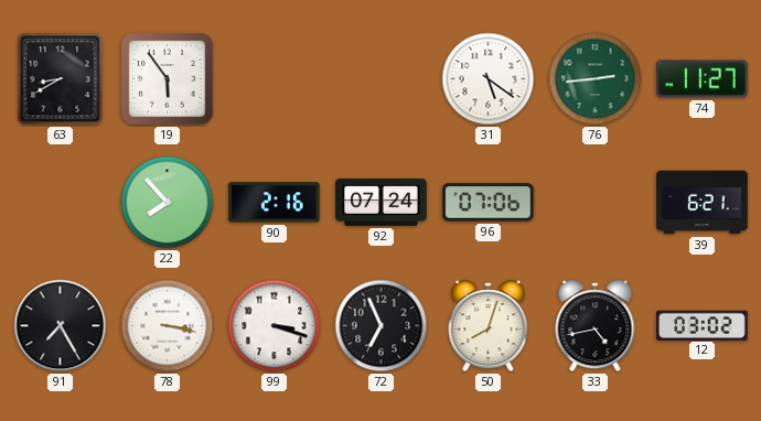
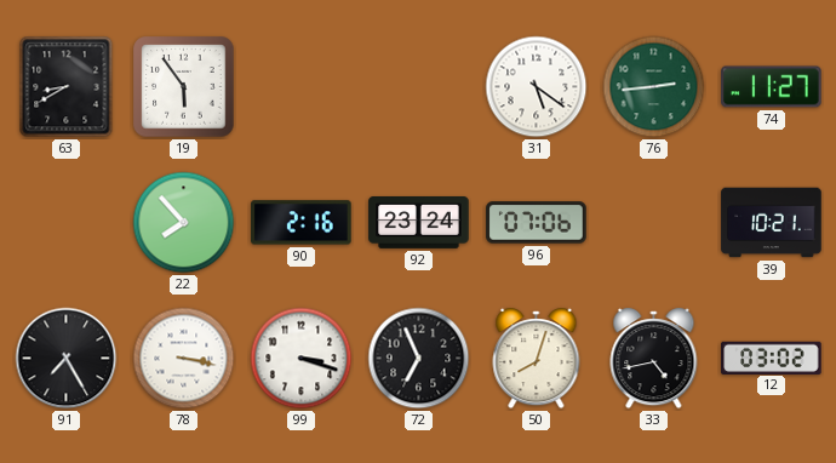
92: 07:24 -> 23:24
39: 6:21 -> 10:21
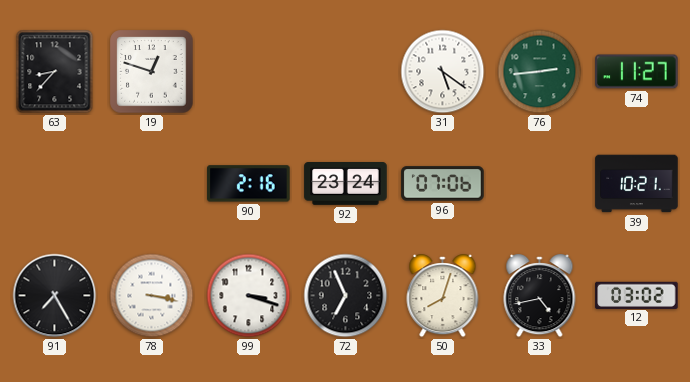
63: 8:40 -> 8:37
19: 5:54 -> 12:48
22: 7:53 -> none
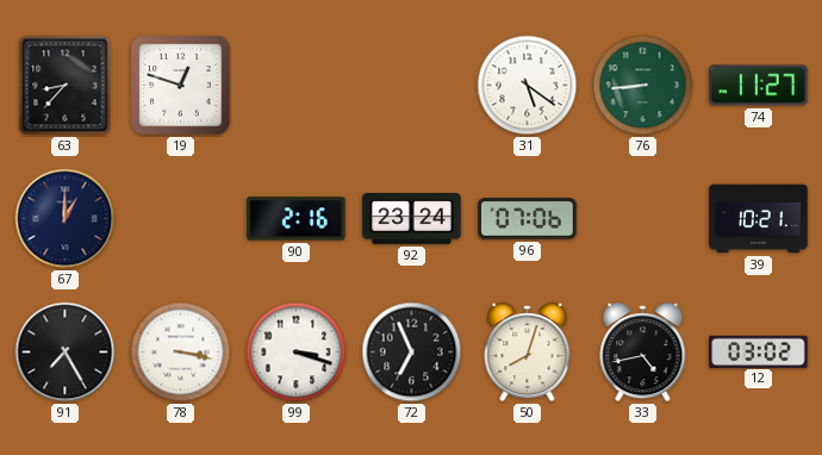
76: 2:44 -> 8:44
67: none -> 1:00
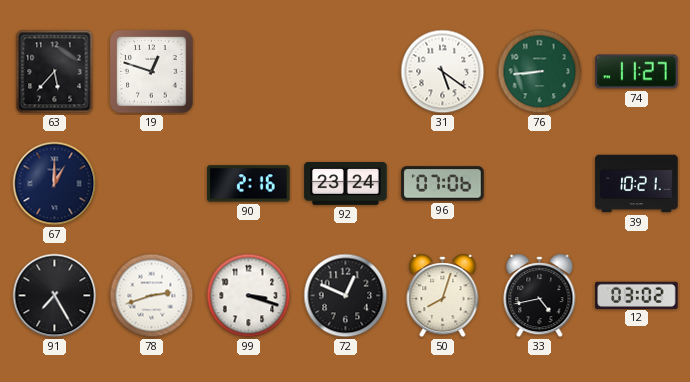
63: 8:37 -> 5:37
78: 3:17 -> 2:42
72: 6:56 -> 12:49
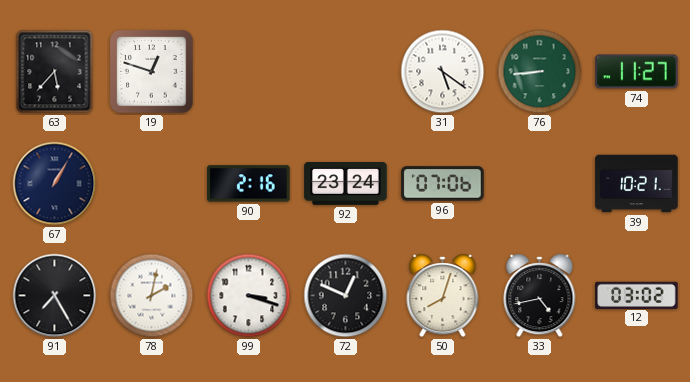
67: 1:00 -> 1:05
78: 2:42 -> 2:02
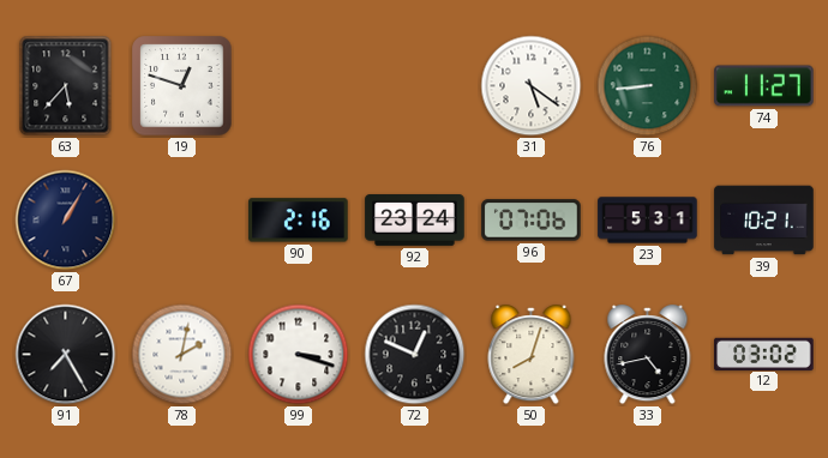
23: none -> 5:31
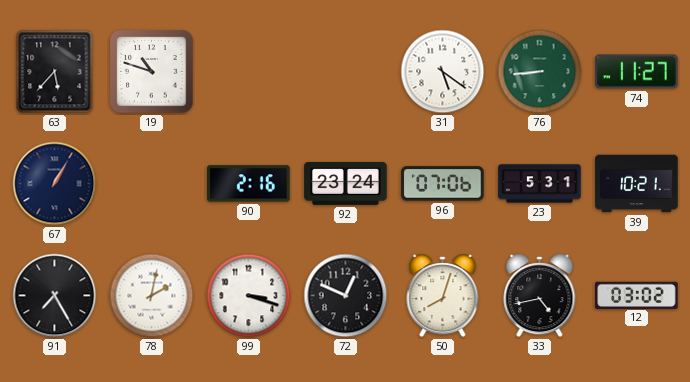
19: 12:48 -> 10:48
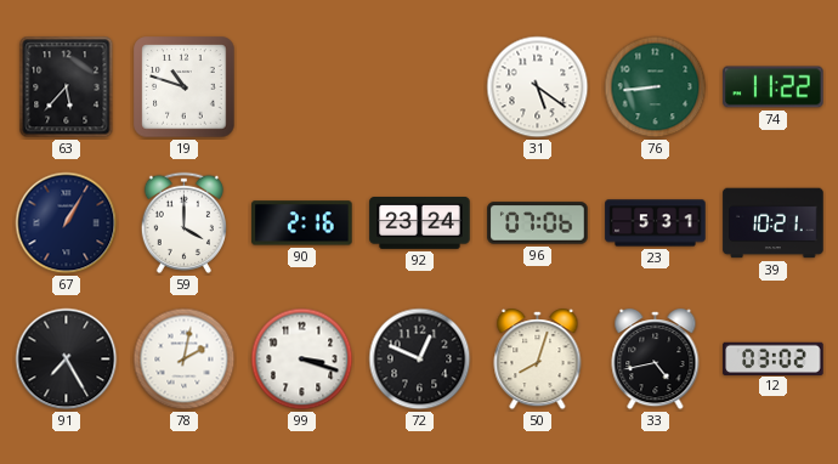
74: 11:27 -> 11:22
59: none -> 4:00
